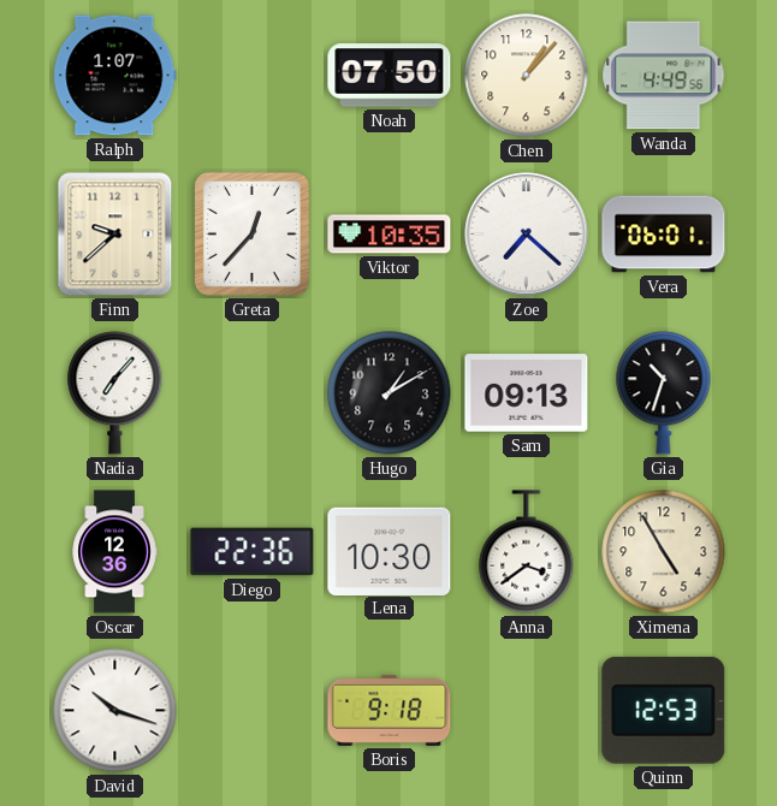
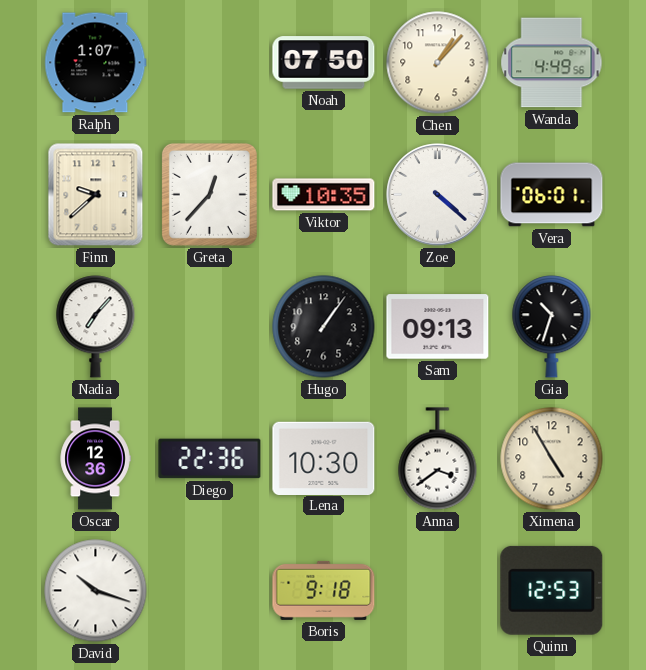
Zoe: 7:22 -> 4:22
Hugo: 1:10 -> 1:06
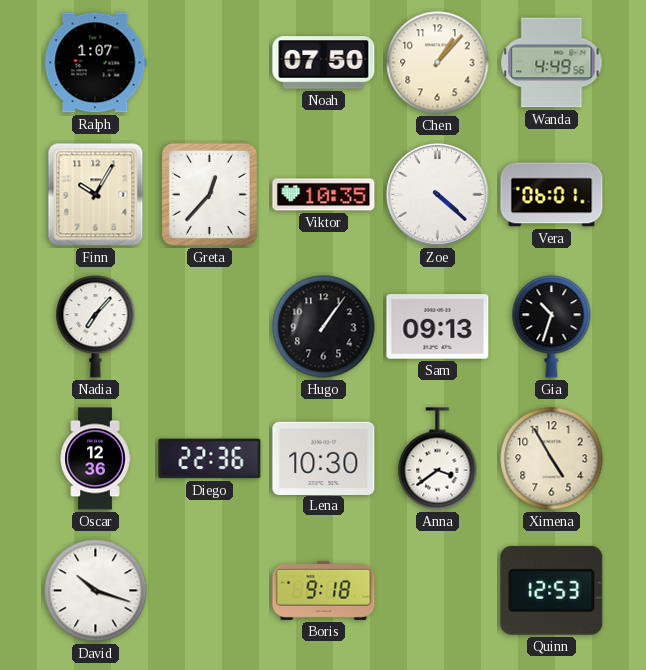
Finn: 9:38 -> 10:05
